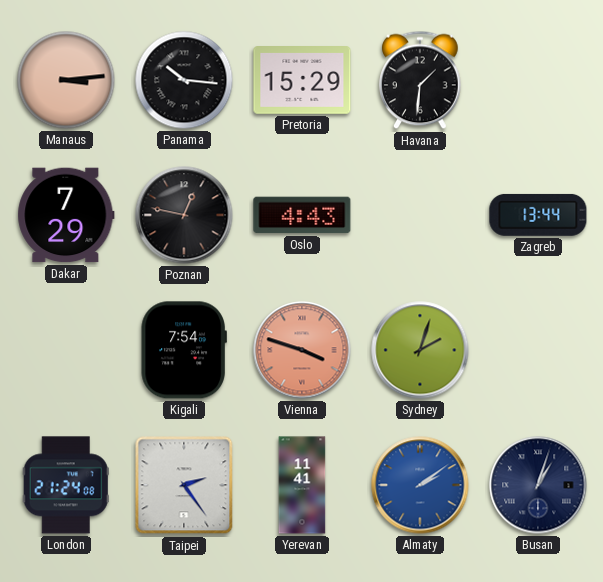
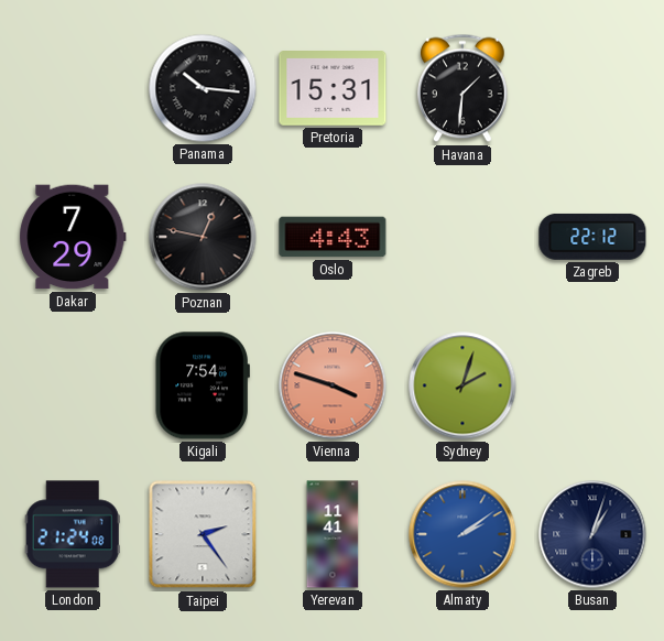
Manaus: 3:14 -> none
Pretoria: 15:29 -> 15:31
Zagreb: 13:44 -> 22:12
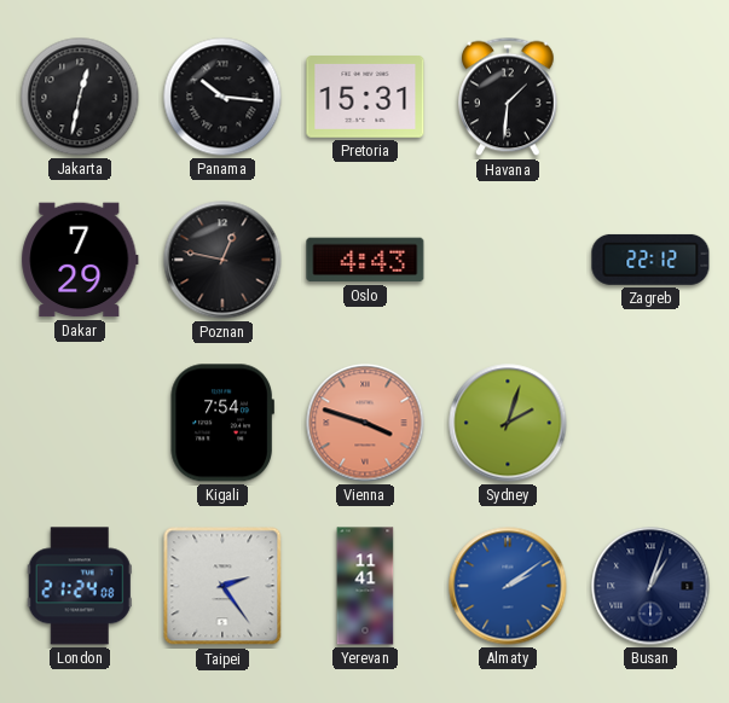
Jakarta: none -> 12:32
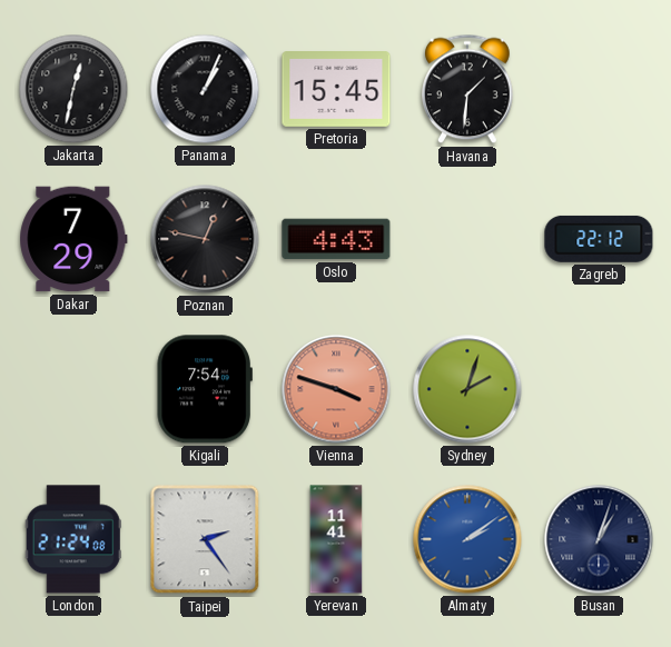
Panama: 10:16 -> 1:04
Pretoria: 15:31 -> 15:45
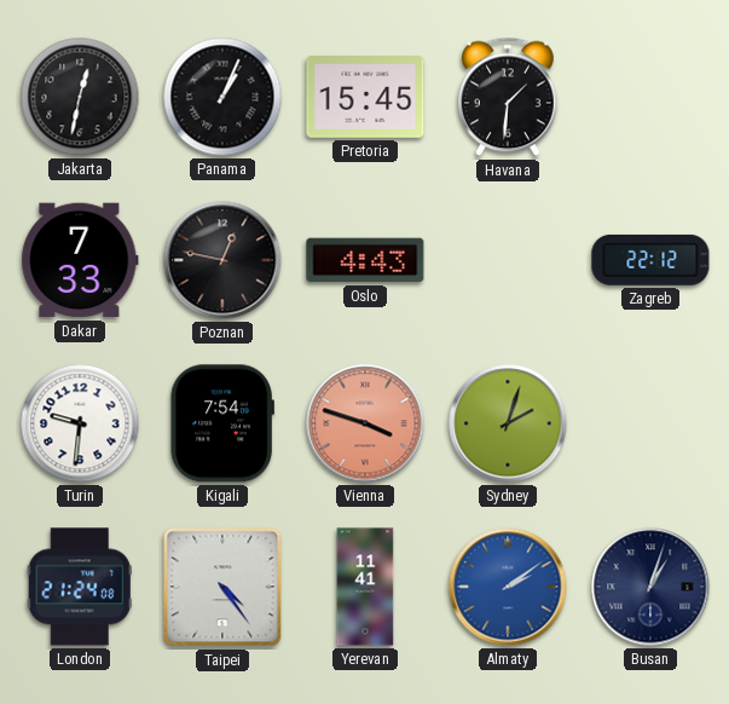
Dakar: 7:29 -> 7:33
Turin: none -> 9:31
Taipei: 2:24 -> 4:24
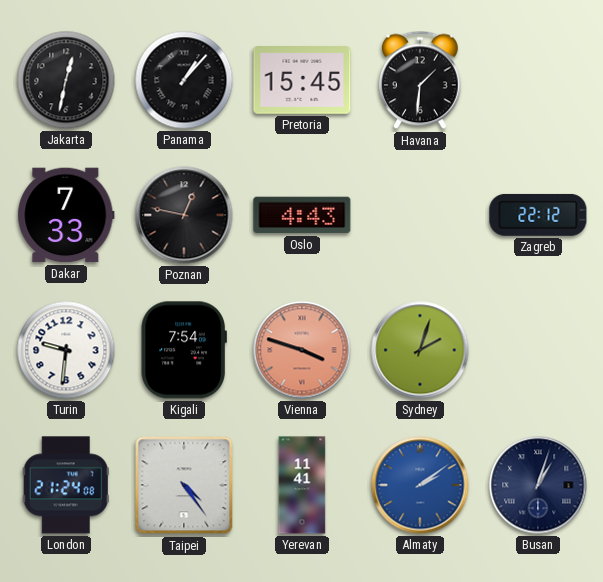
Panama: 1:04 -> 1:07
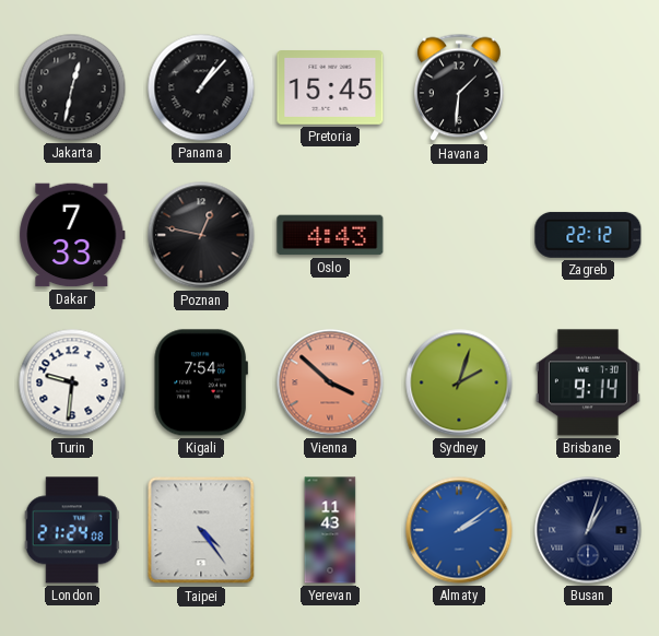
Vienna: 3:48 -> 3:52
Brisbane: none -> 9:14
Yerevan: 11:41 -> 11:43
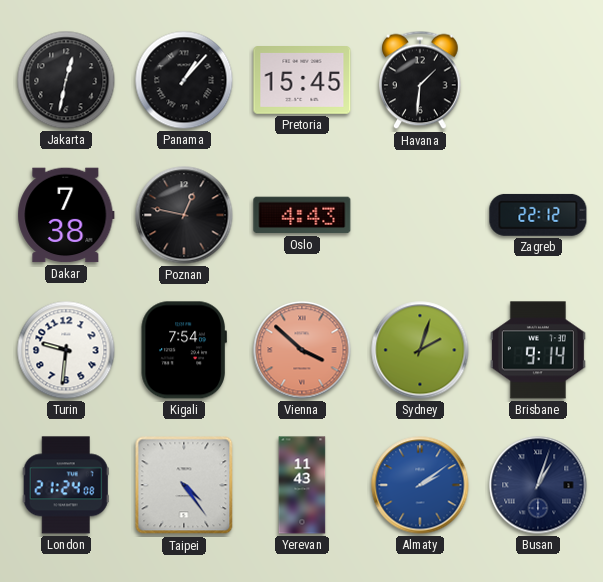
Dakar: 7:33 -> 7:38
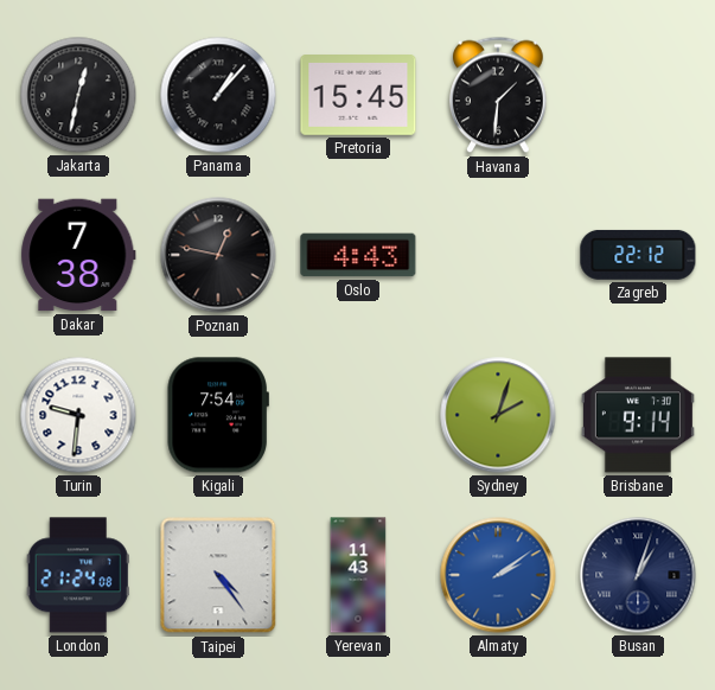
Vienna: 3:52 -> none
